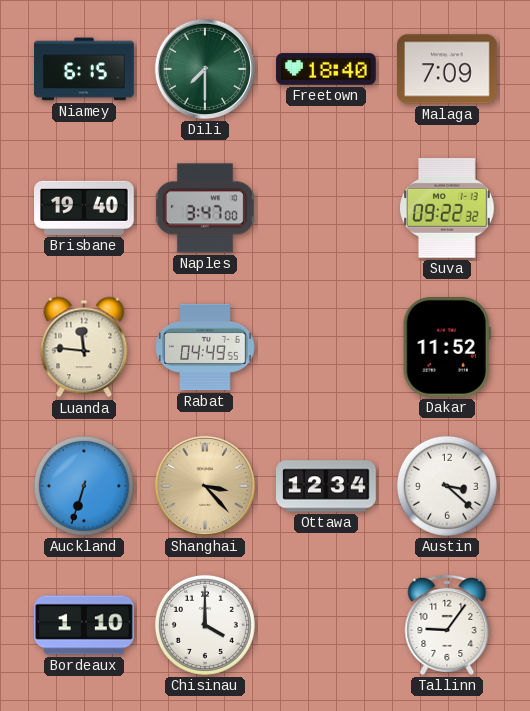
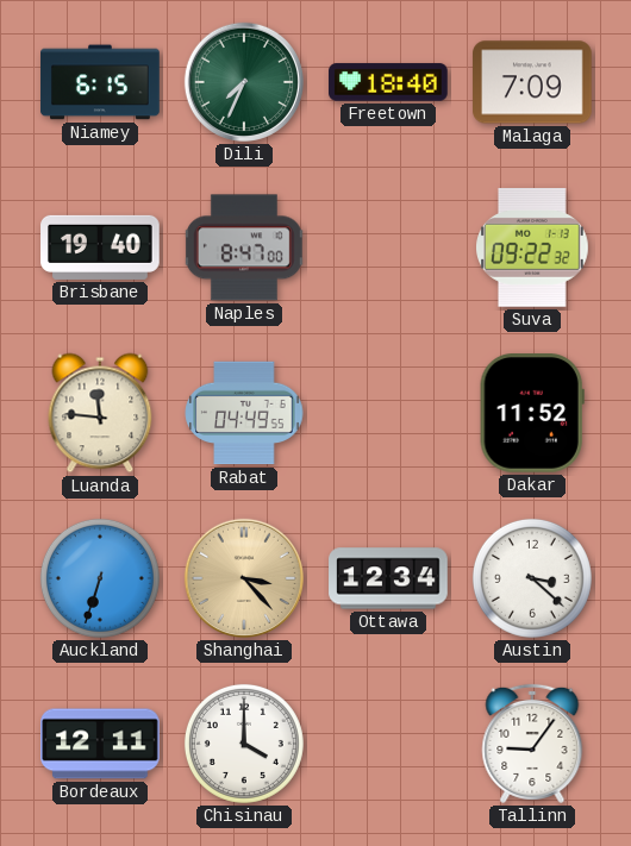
Dili: 7:30 -> 7:34
Naples: 3:47 -> 8:47
Bordeaux: 1:10 -> 12:11
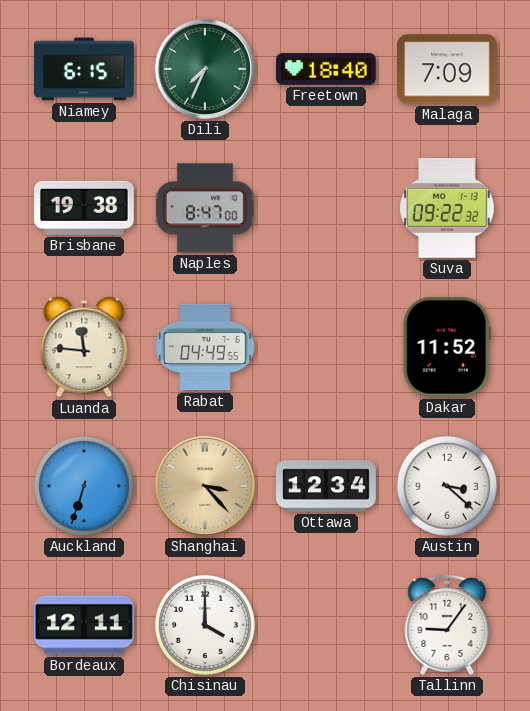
Brisbane: 19:40 -> 19:38
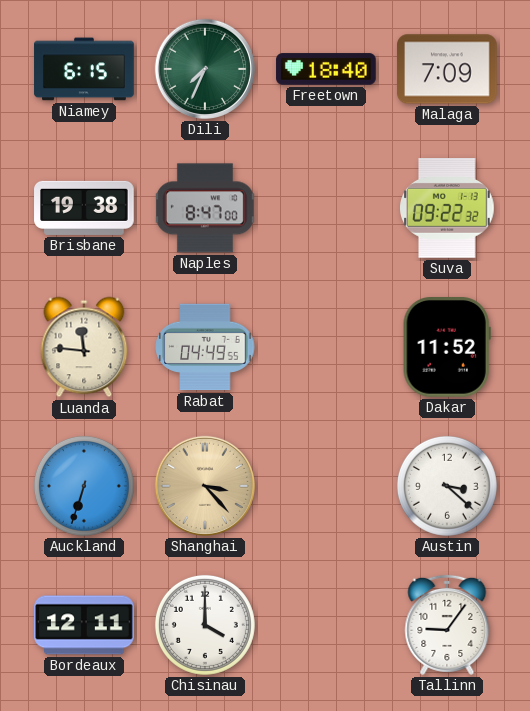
Ottawa: 12:34 -> none
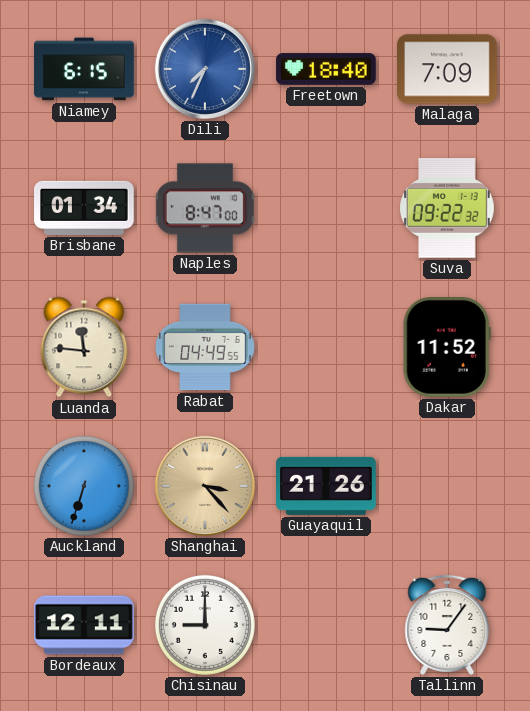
Dili dial: green -> blue
Brisbane: 19:38 -> 01:34
Guayaquil: none -> 21:26
Austin: 3:22 -> none
Chisinau: 4:00 -> 9:00
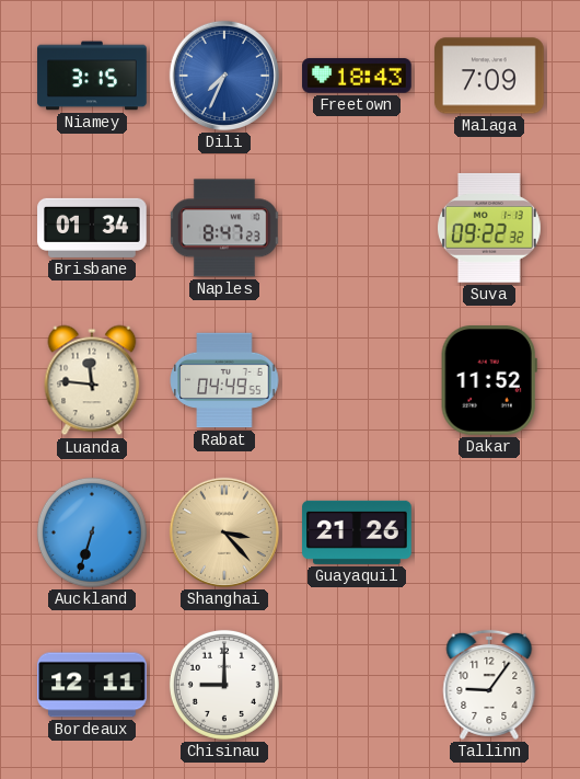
Niamey: 6:15 -> 3:15
Freetown: 18:40 -> 18:43
Naples: 8:47:00 -> 8:47:23
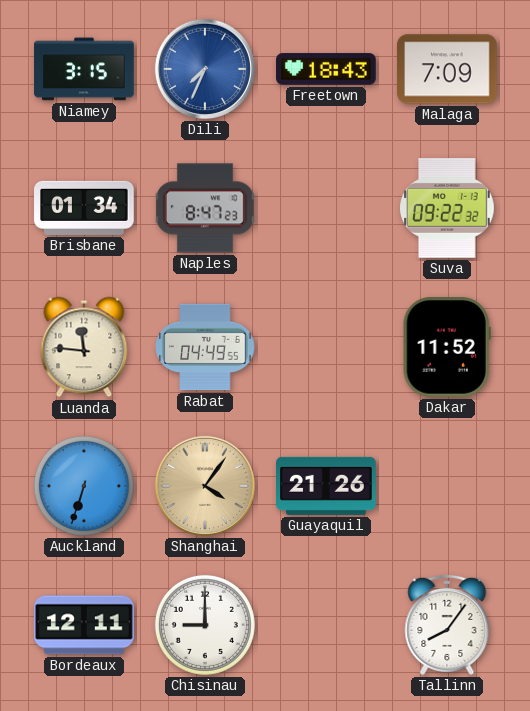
Shanghai: 3:23 -> 4:06
Tallinn: 9:06 -> 8:06
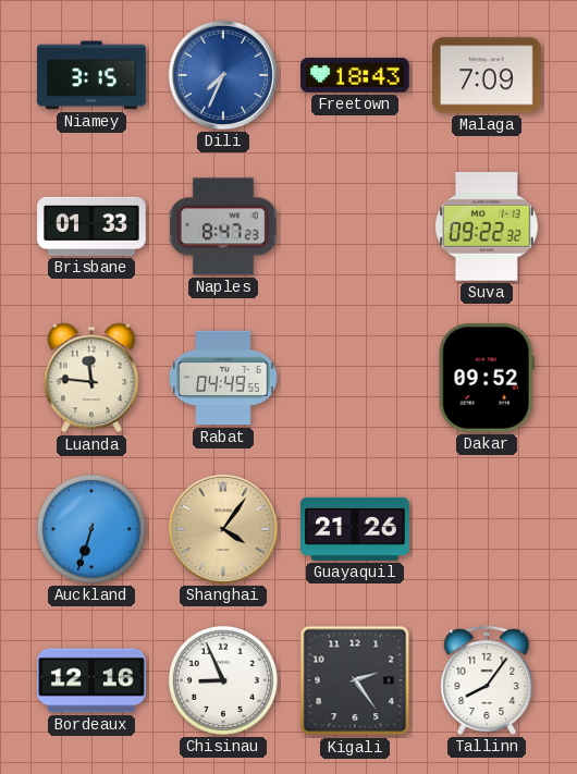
Brisbane: 01:34 -> 01:33
Dakar: 11:52 -> 09:52
Bordeaux: 12:11 -> 12:16
Chisinau: 9:00 -> 8:56
Kigali: none -> 2:24
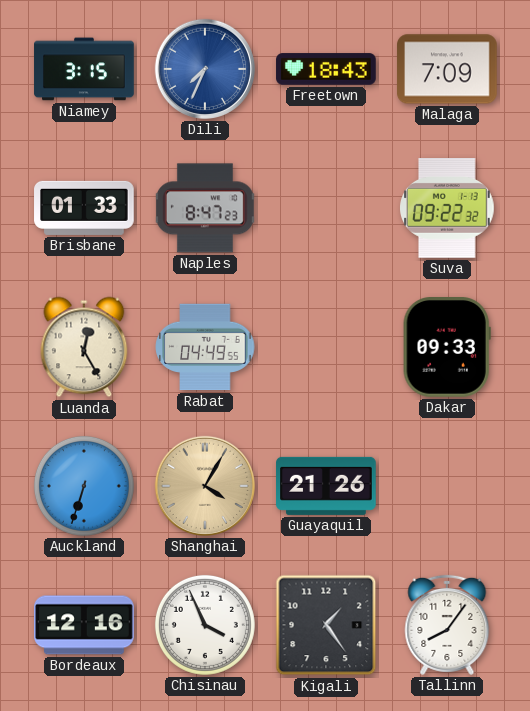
Luanda: 11:46 -> 12:25
Dakar: 09:52 -> 09:33
Shanghai: 4:06 -> 4:05
Chisinau: 8:56 -> 3:56
Kigali: 2:24 -> 1:24
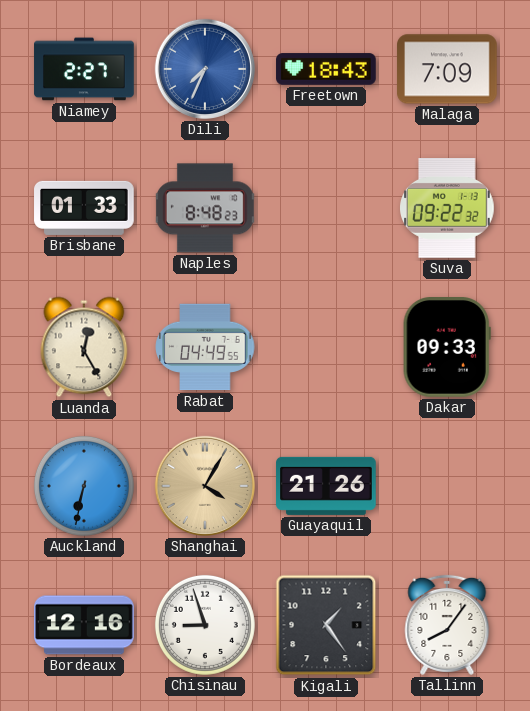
Niamey: 3:15 -> 2:27
Naples: 8:47 -> 8:48
Auckland: 6:33 -> 6:32
Chisinau: 3:56 -> 8:57
